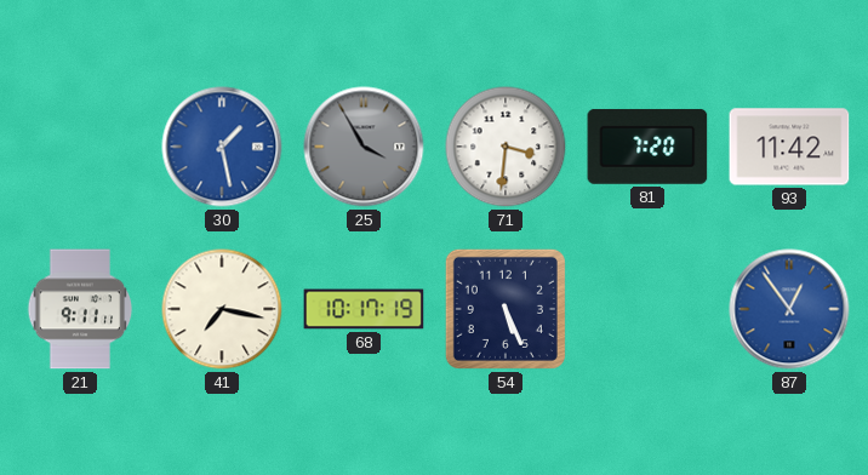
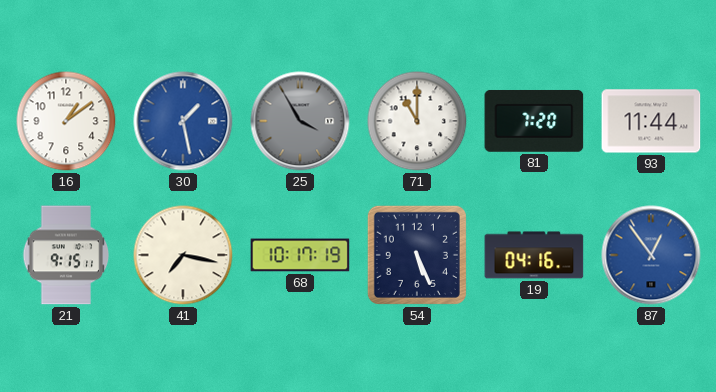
16: none -> 1:09
71: 3:31 -> 11:00
93: 11:42 -> 11:44
21: 9:11 -> 9:15
19: none -> 04:16
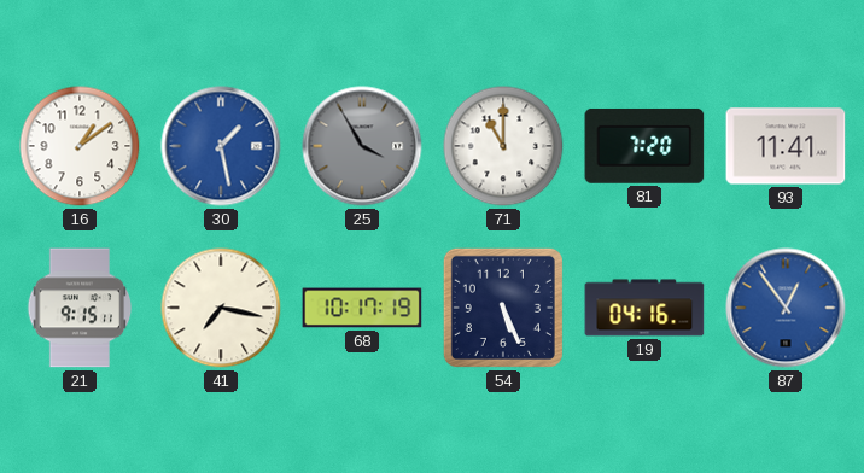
93: 11:44 -> 11:41
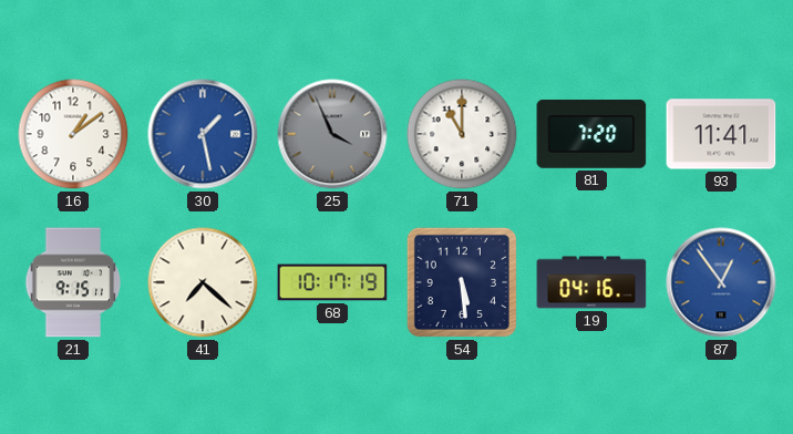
25: 3:55 -> 3:56
41: 7:17 -> 7:22
54: 5:26 -> 5:29
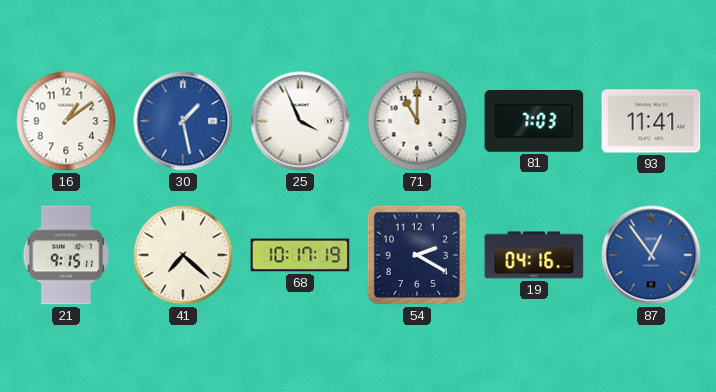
25 dial: grey -> white
81: 7:20 -> 7:03
54: 5:29 -> 2:20
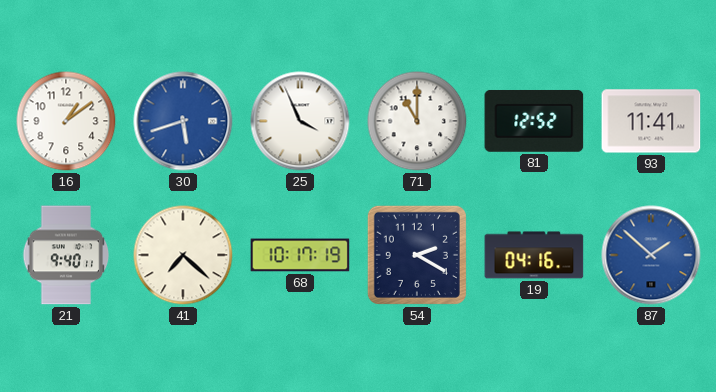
30: 1:28 -> 5:42
81: 7:03 -> 12:52
21: 9:15 -> 9:40
87: 12:54 -> 1:52
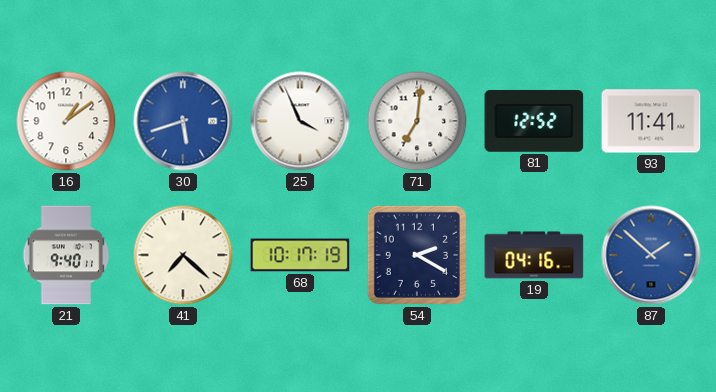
71: 11:00 -> 7:01
